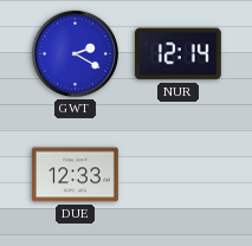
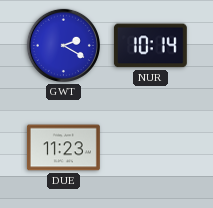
NUR: 12:14 -> 10:14
DUE: 12:33 -> 11:23
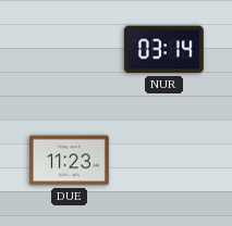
GWT: 2:20 -> none
NUR: 10:14 -> 03:14
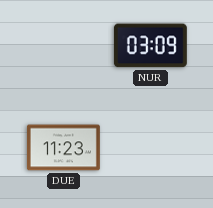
NUR: 03:14 -> 03:09
